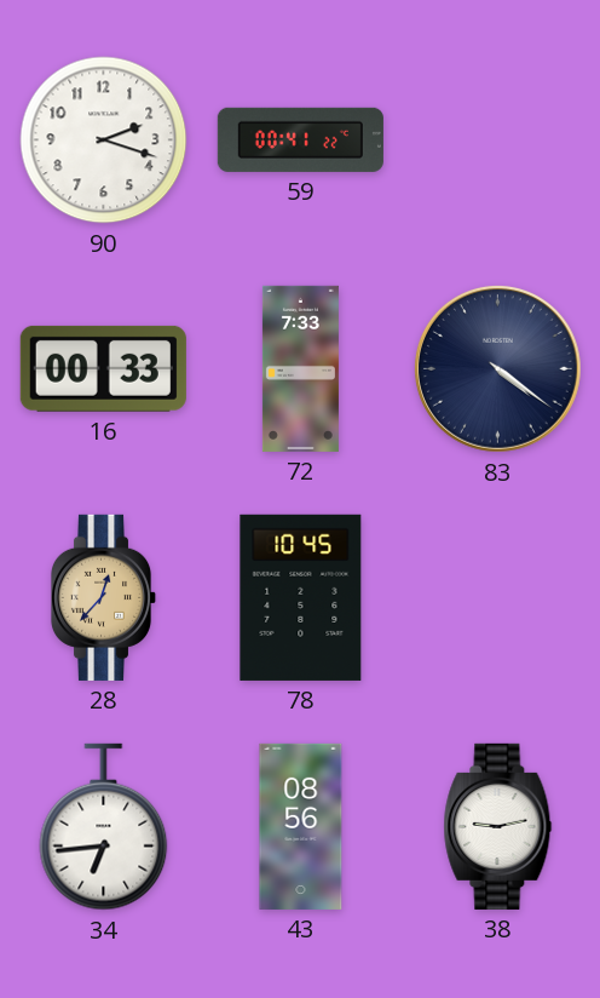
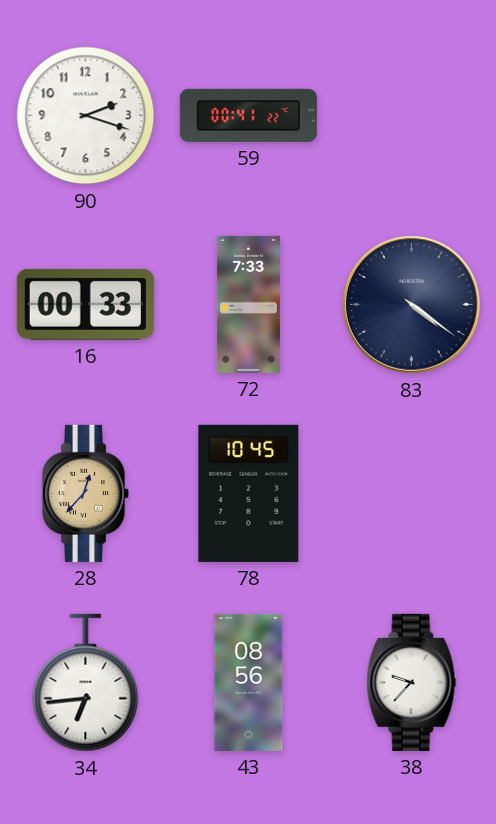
38: 9:13 -> 9:37
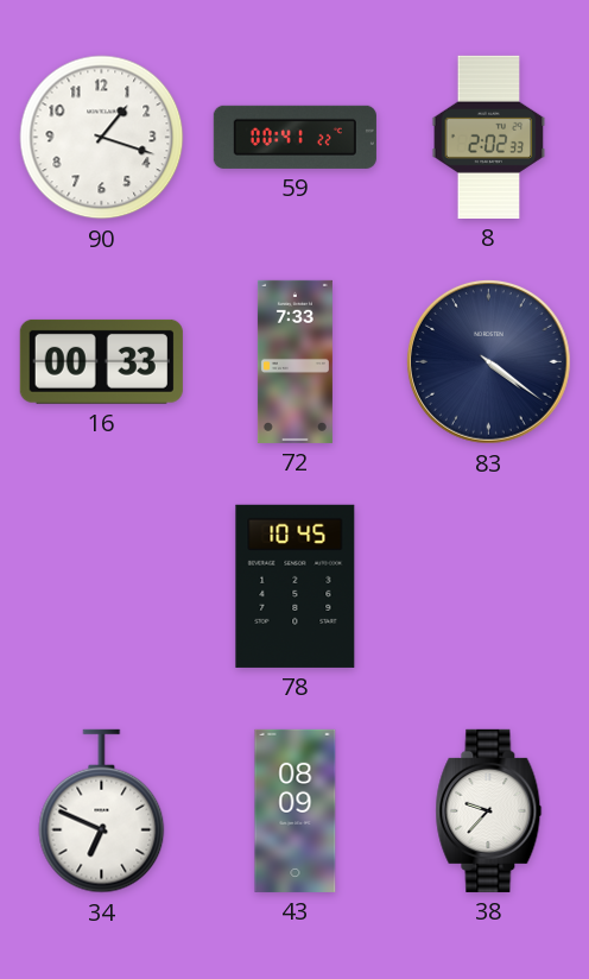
90: 2:18 -> 1:18
8: none -> 2:02
28: 12:37 -> none
34: 6:44 -> 6:49
43: 08:56 -> 08:09
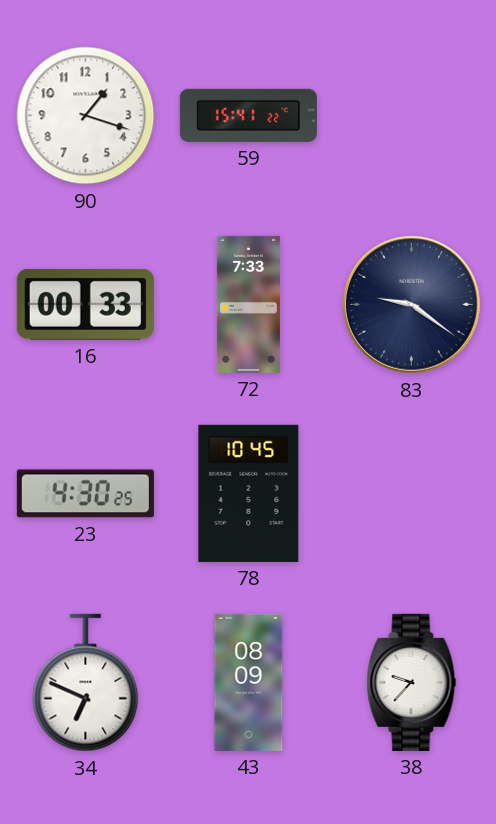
59: 00:41 -> 15:41
8: 2:02 -> none
83: 4:21 -> 9:21
23: none -> 4:30
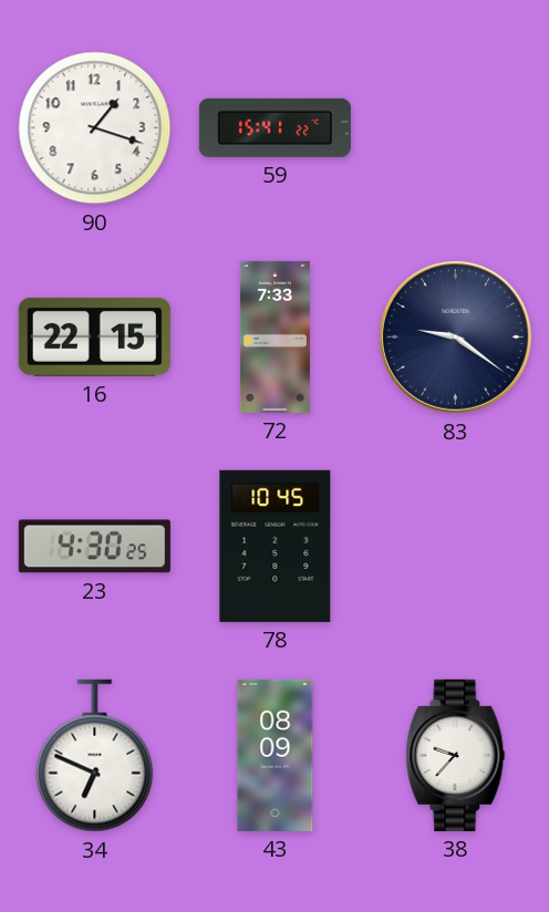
16: 00:33 -> 22:15
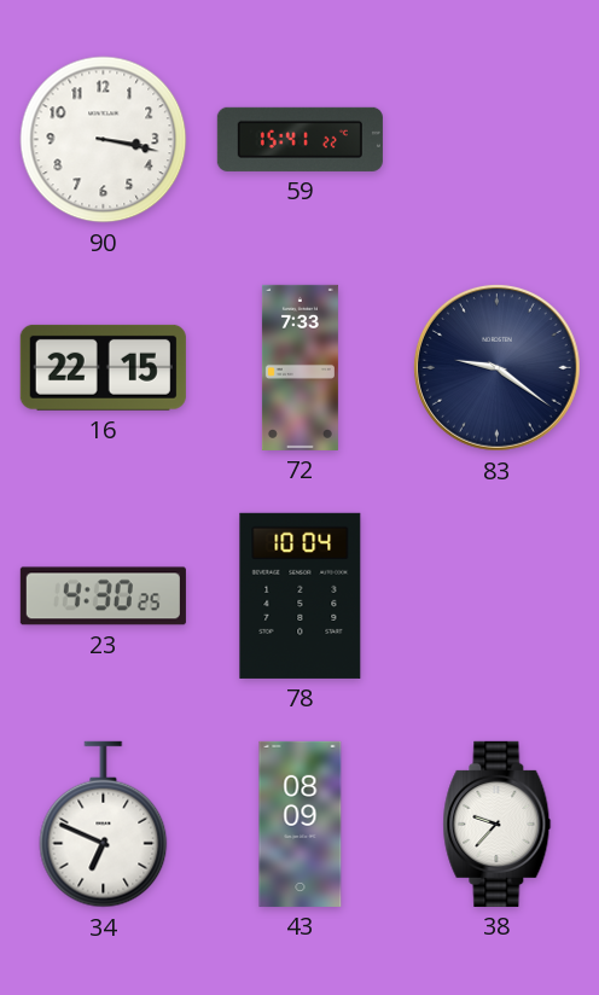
90: 1:18 -> 3:17
78: 10:45 -> 10:04
